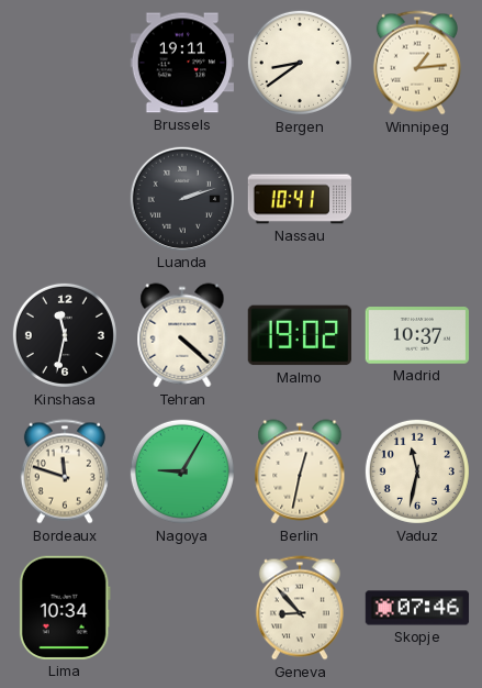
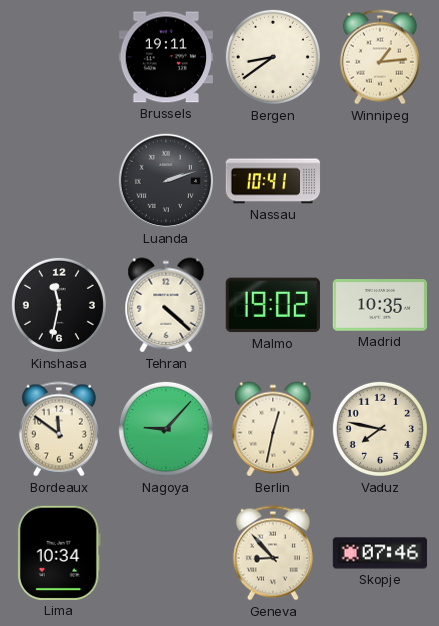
Madrid: 10:37 -> 10:35
Bordeaux: 11:48 -> 11:51
Nagoya: 9:05 -> 9:07
Vaduz: 11:32 -> 7:47
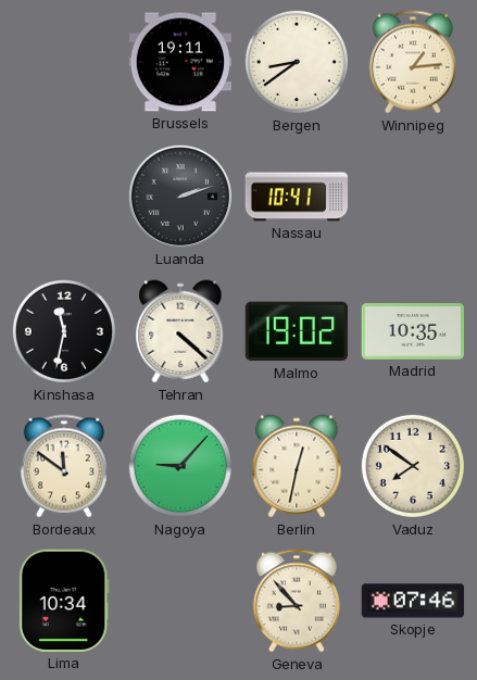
Vaduz: 7:47 -> 7:51
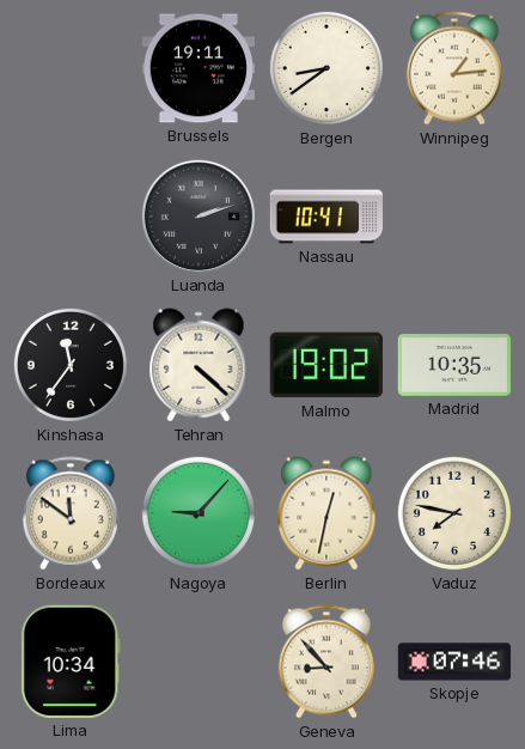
Kinshasa: 11:32 -> 11:36
Vaduz: 7:51 -> 7:47
